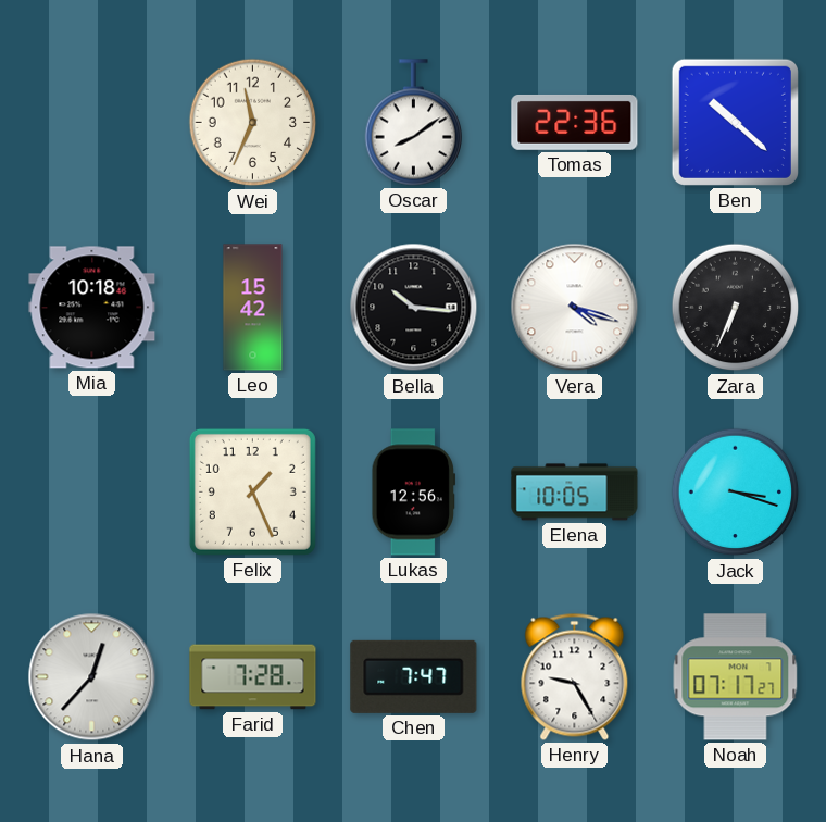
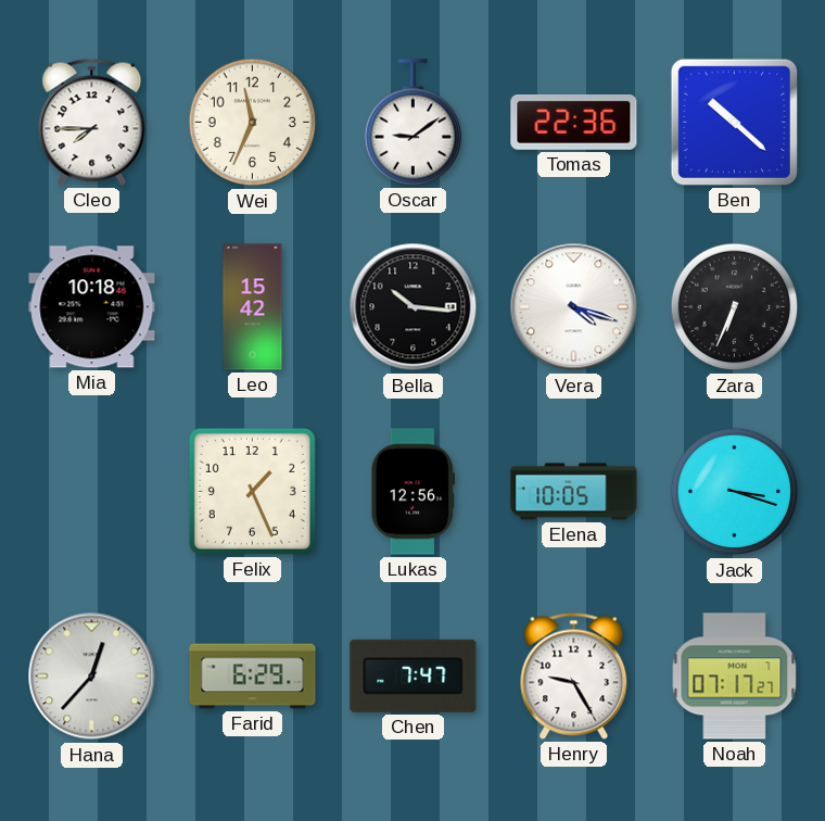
Cleo: none -> 7:45
Oscar: 8:09 -> 9:09
Farid: 7:28 -> 6:29
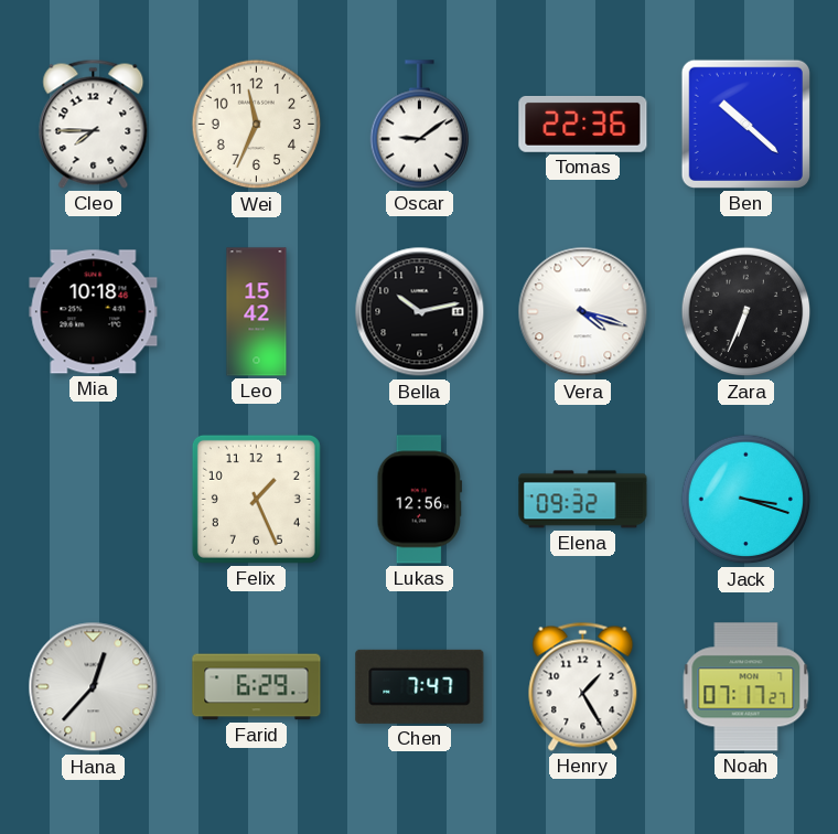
Bella: 10:16 -> 10:13
Elena: 10:05 -> 09:32
Henry: 9:25 -> 1:25
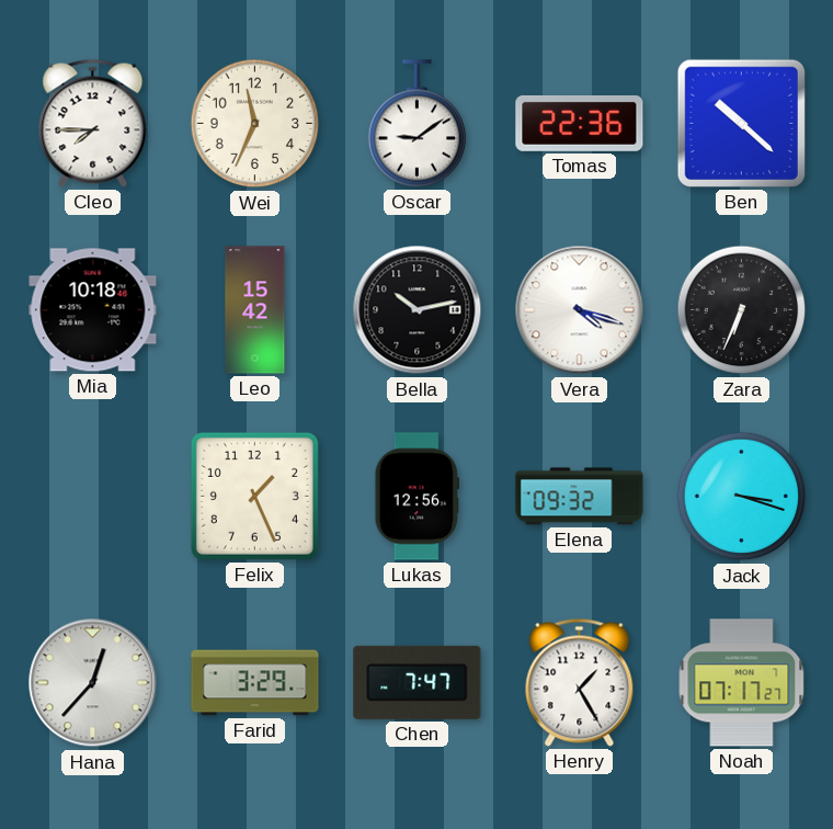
Farid: 6:29 -> 3:29
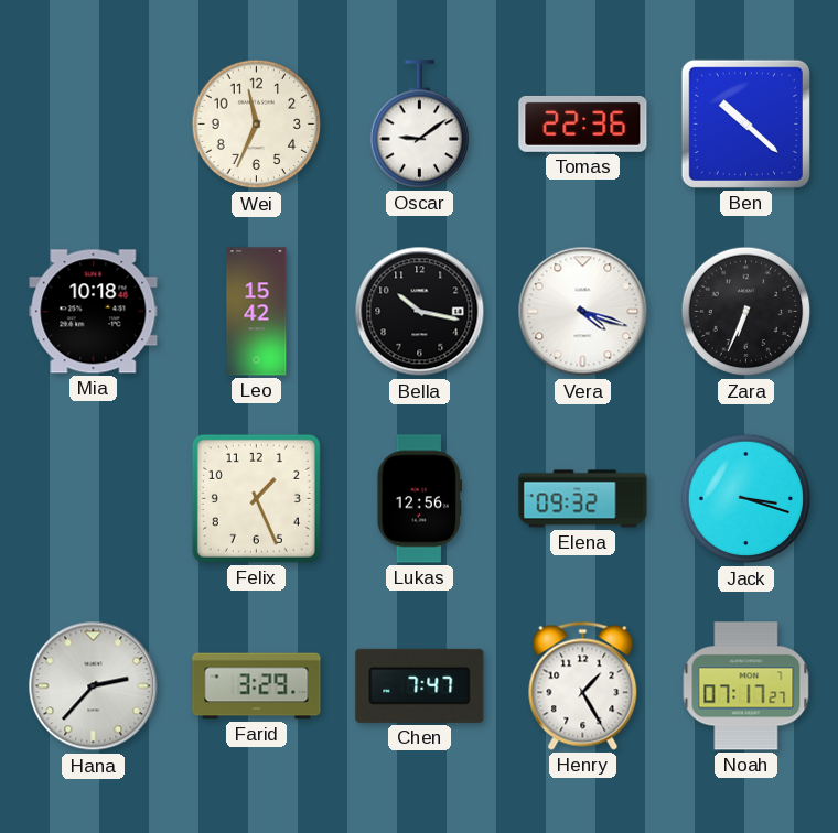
Cleo: 7:45 -> none
Bella: 10:13 -> 10:17
Hana: 12:37 -> 2:37
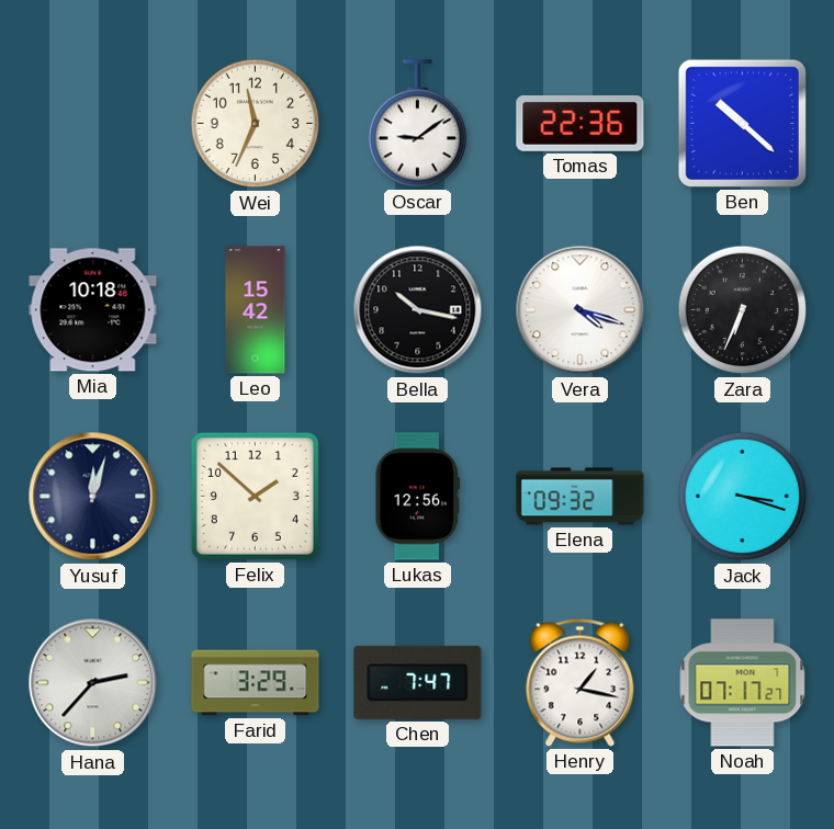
Yusuf: none -> 12:03
Felix: 1:26 -> 1:52
Henry: 1:25 -> 1:17
